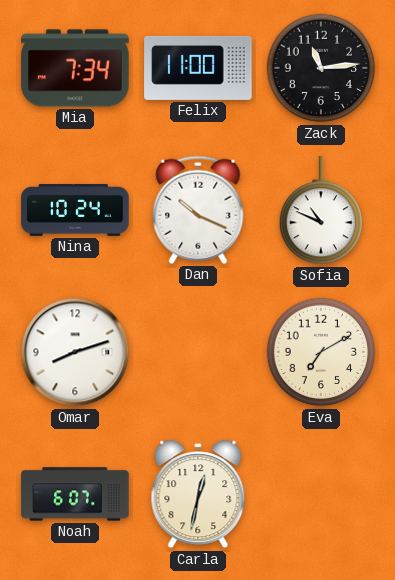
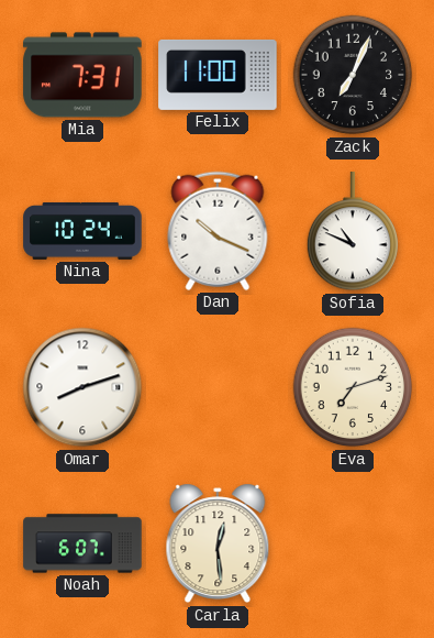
Mia: 7:34 -> 7:31
Zack: 11:14 -> 7:04
Eva: 7:10 -> 7:12
Carla: 12:32 -> 12:29
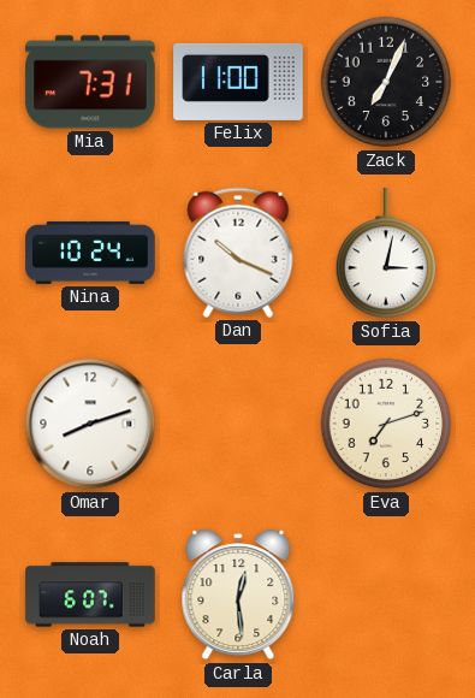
Sofia: 10:49 -> 3:02
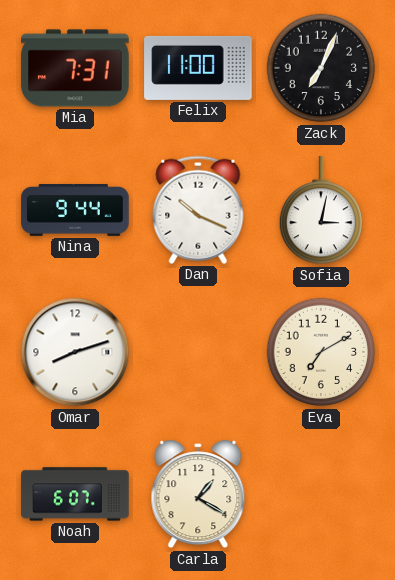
Nina: 10:24 -> 9:44
Eva: 7:12 -> 7:10
Carla: 12:29 -> 1:20
